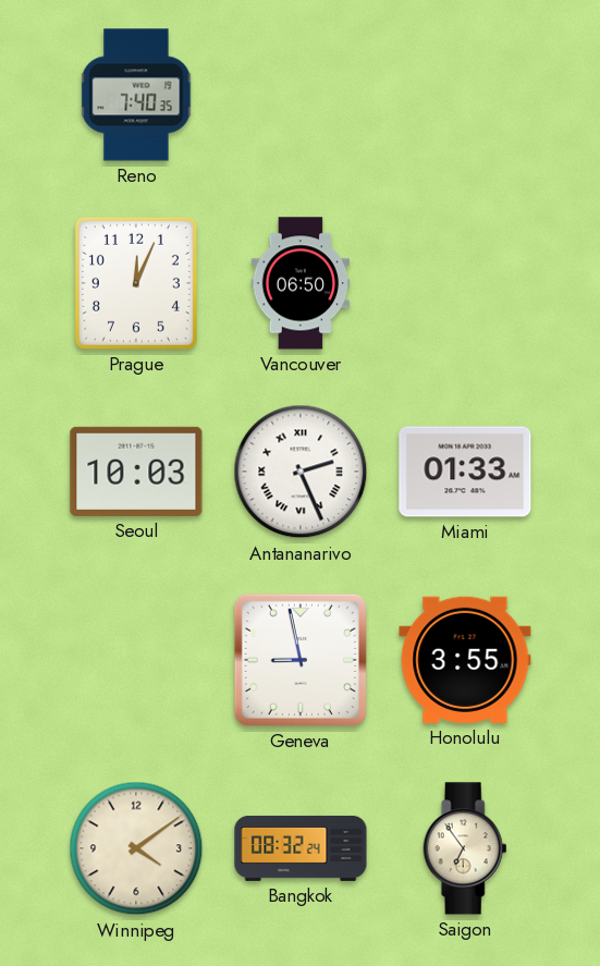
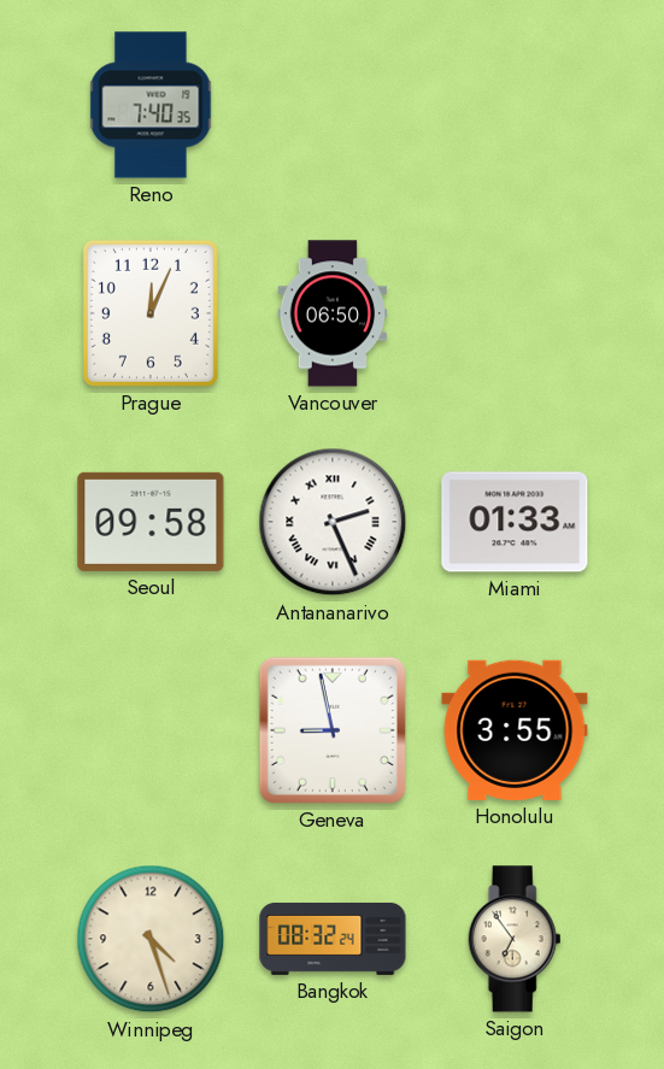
Seoul: 10:03 -> 09:58
Winnipeg: 4:09 -> 4:27
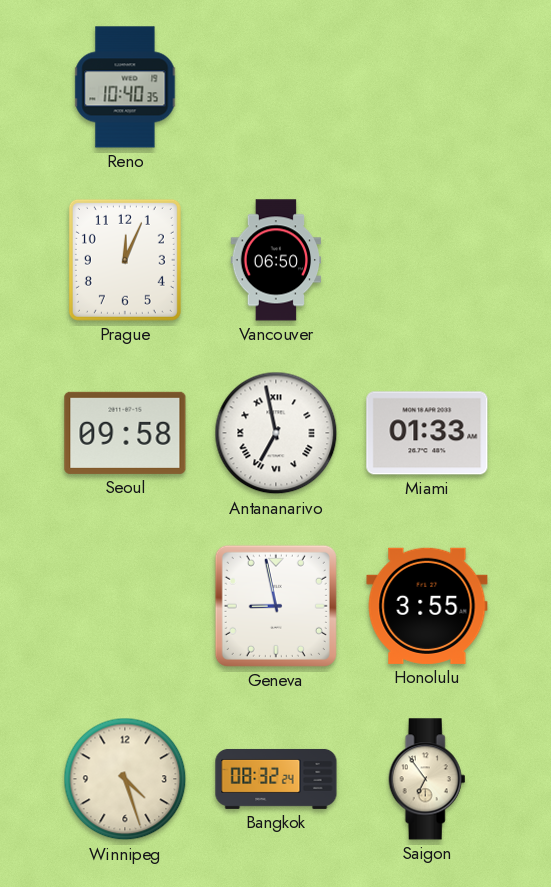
Reno: 7:40 -> 10:40
Antananarivo: 2:26 -> 6:58
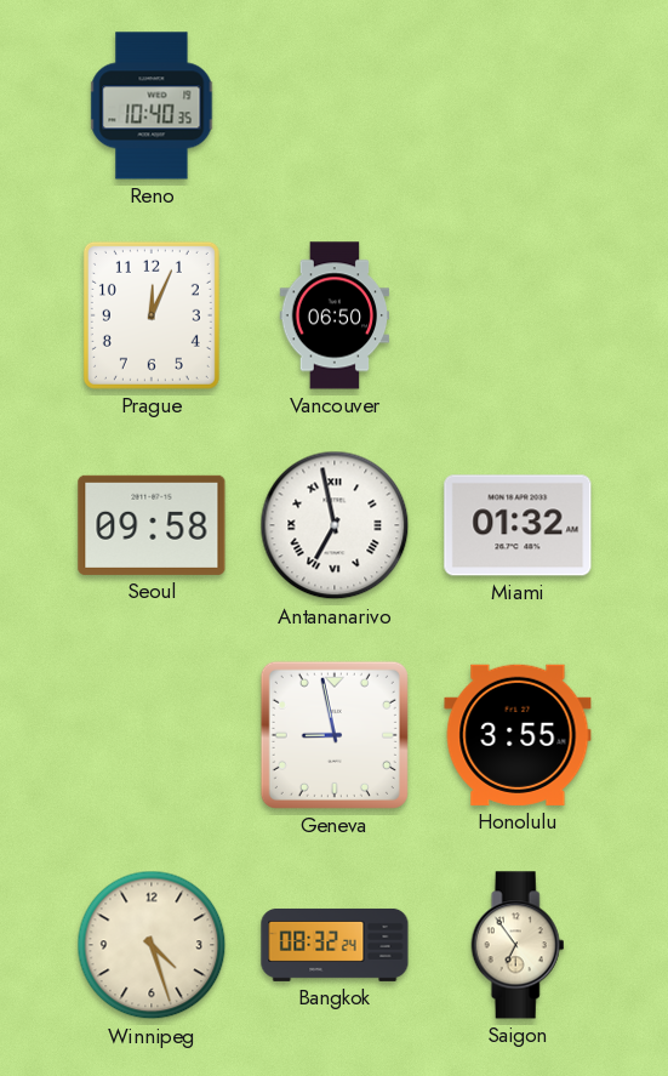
Miami: 01:33 -> 01:32
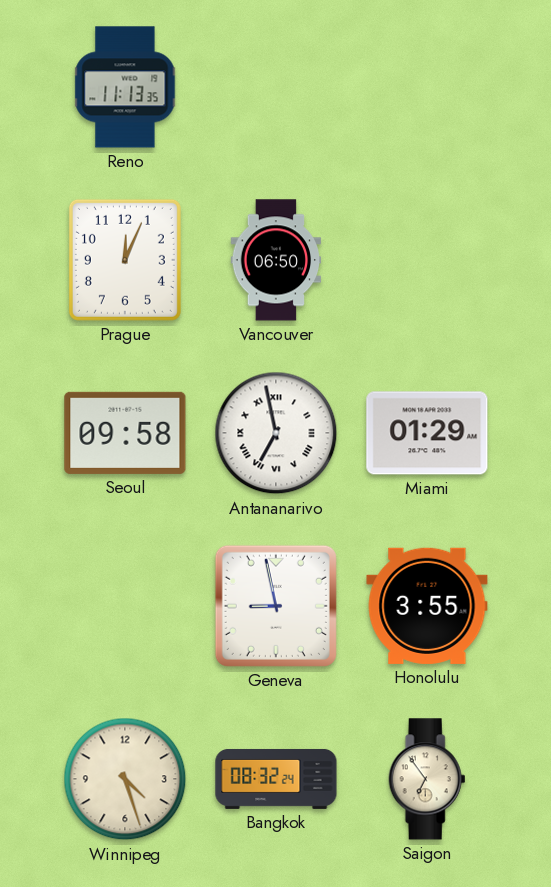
Reno: 10:40 -> 11:13
Miami: 01:32 -> 01:29
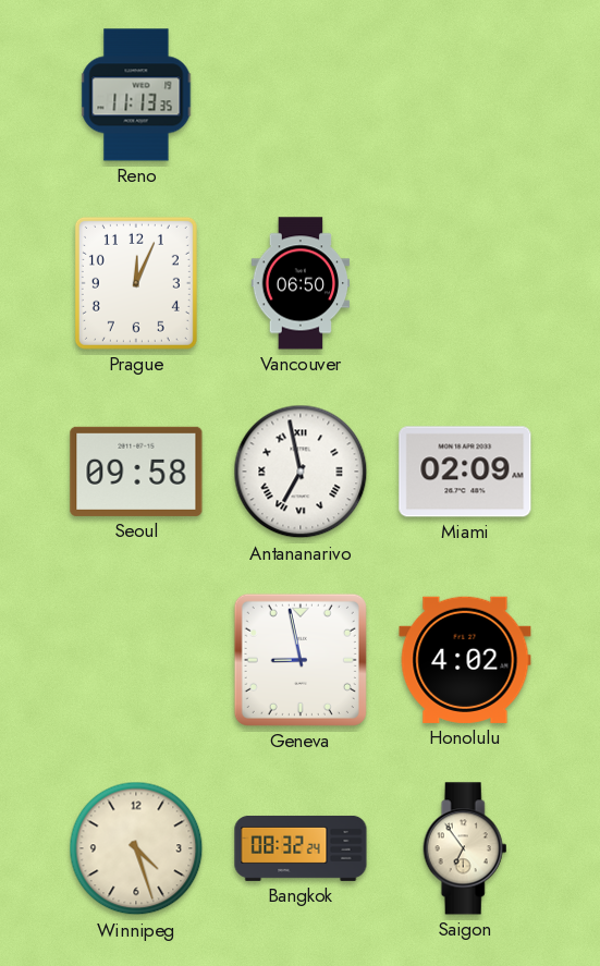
Miami: 01:29 -> 02:09
Honolulu: 3:55 -> 4:02
